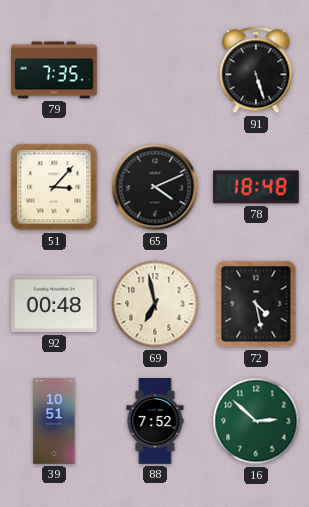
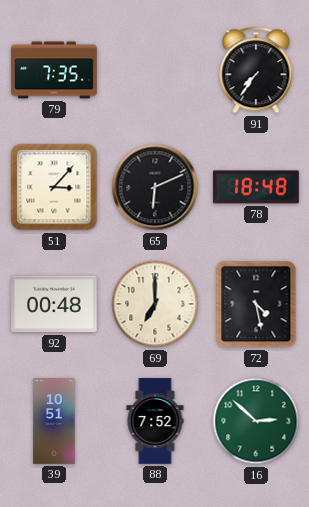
91: 5:27 -> 7:36
65: 4:11 -> 6:11
69: 6:58 -> 7:00
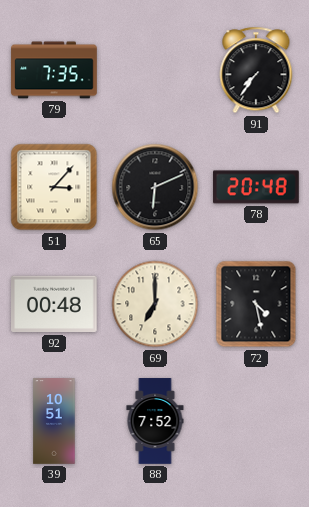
78: 18:48 -> 20:48
16: 2:52 -> none
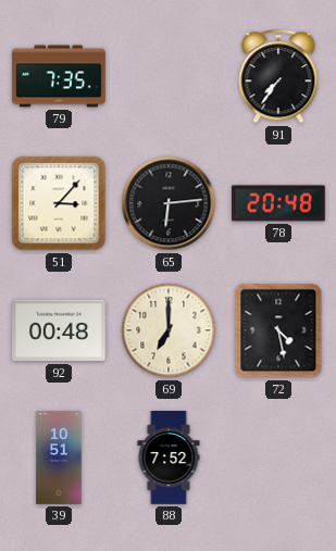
65: 6:11 -> 6:14
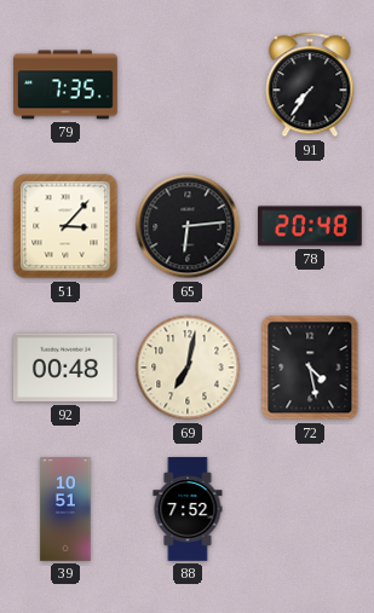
69: 7:00 -> 7:02
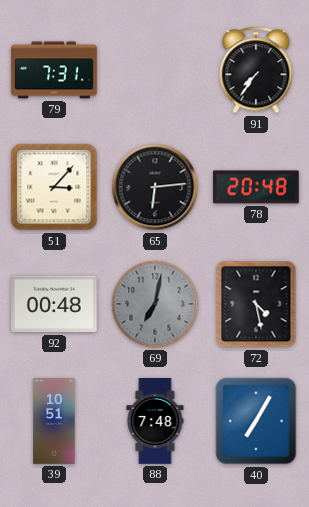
79: 7:35 -> 7:31
69 dial: cream -> grey
88: 7:52 -> 7:48
40: none -> 7:05
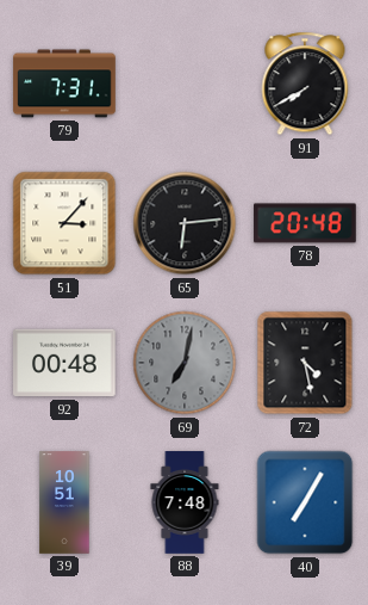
91: 7:36 -> 7:40
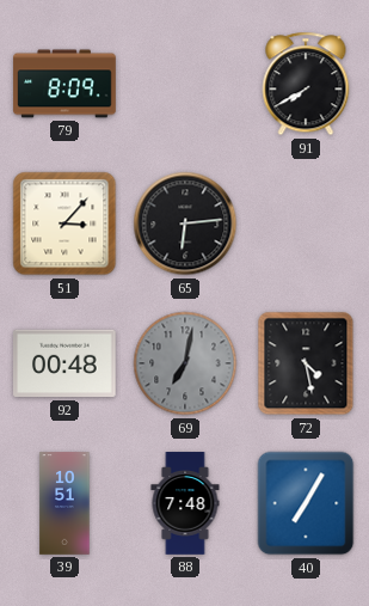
79: 7:31 -> 8:09
78: 20:48 -> none
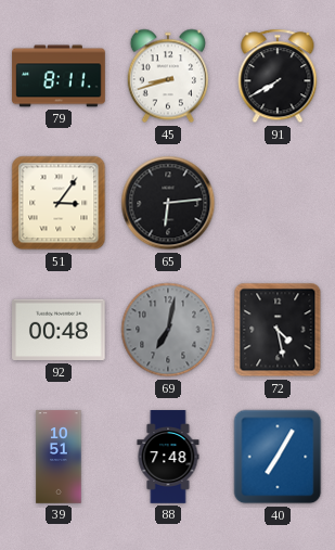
79: 8:09 -> 8:11
45: none -> 8:42
51: 3:07 -> 3:06
